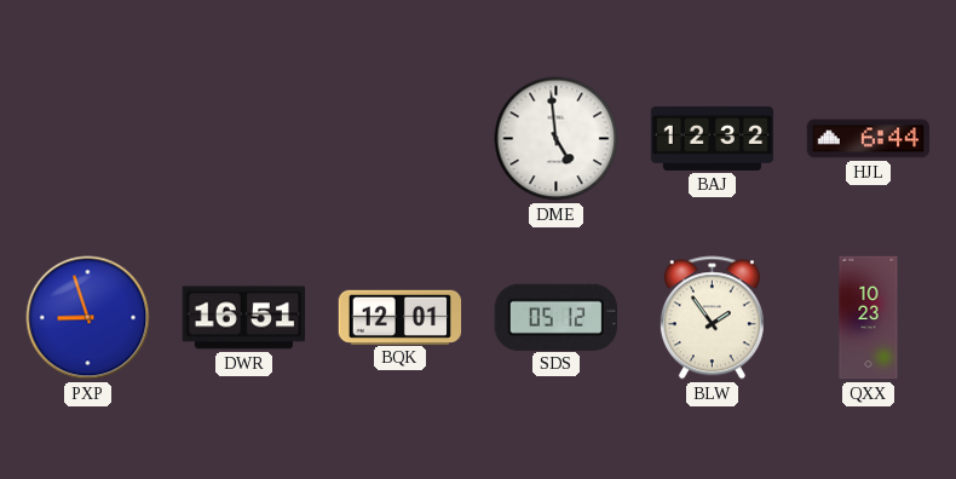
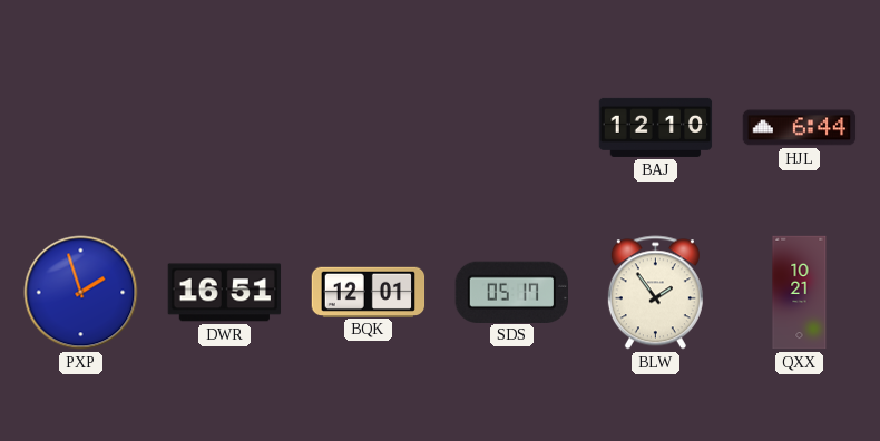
DME: 4:59 -> none
BAJ: 12:32 -> 12:10
PXP: 8:57 -> 1:57
SDS: 05:12 -> 05:17
QXX: 10:23 -> 10:21
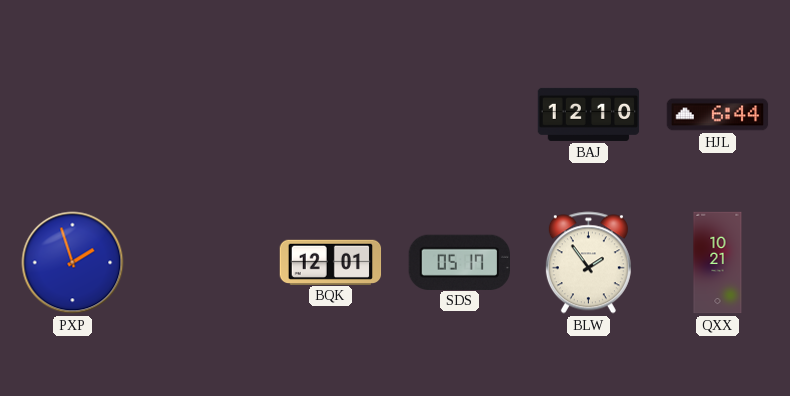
DWR: 16:51 -> none
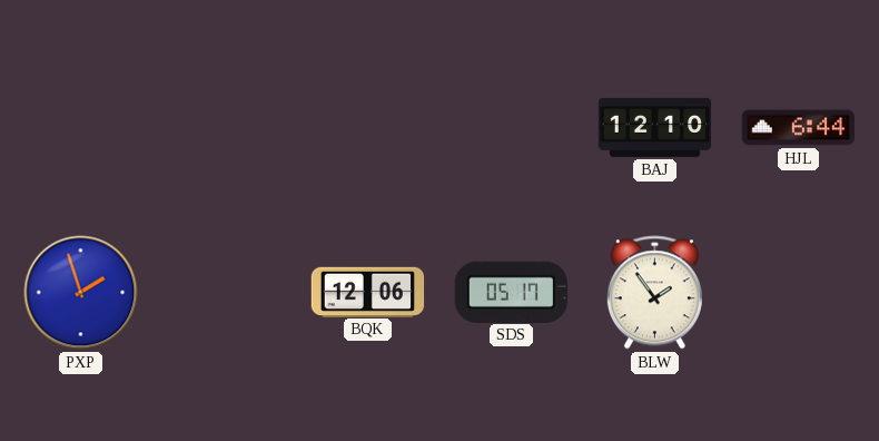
BQK: 12:01 -> 12:06
QXX: 10:21 -> none
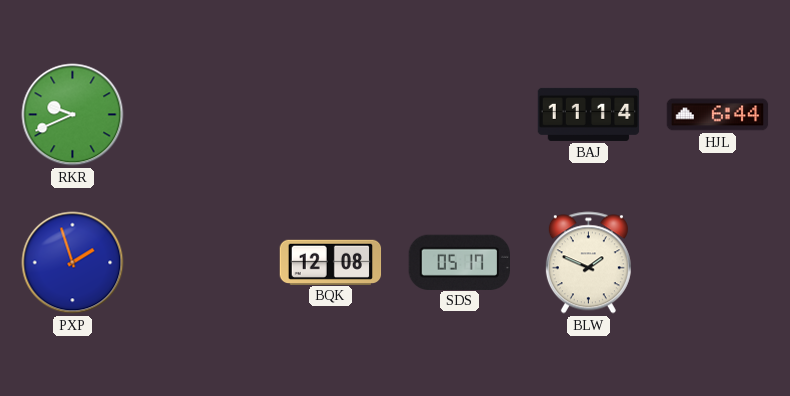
RKR: none -> 9:41
BAJ: 12:10 -> 11:14
BQK: 12:06 -> 12:08
BLW: 1:54 -> 1:49
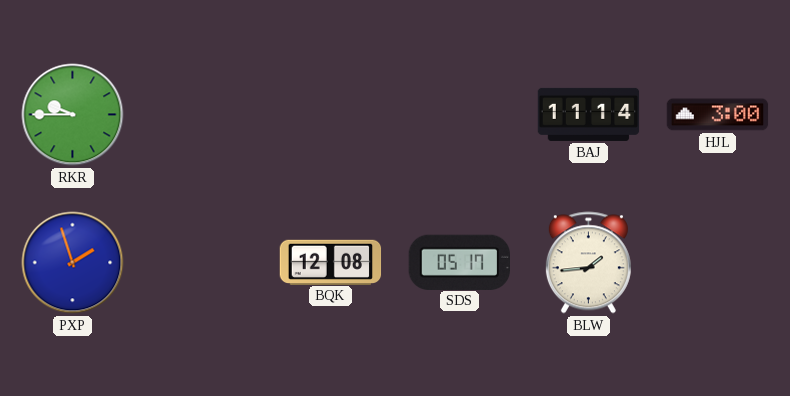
RKR: 9:41 -> 9:45
HJL: 6:44 -> 3:00
BLW: 1:49 -> 1:44
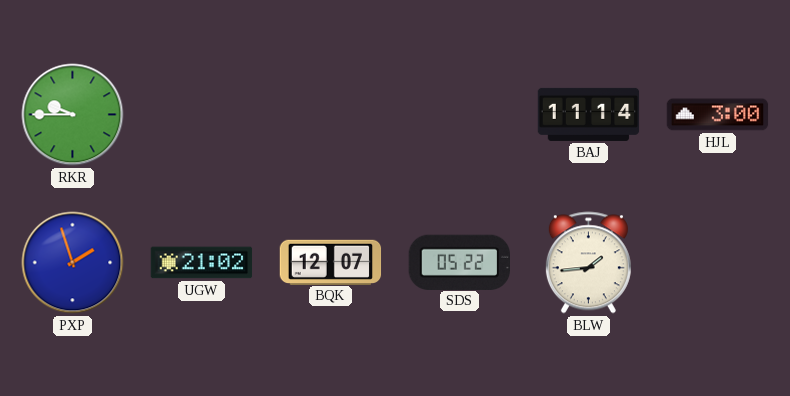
UGW: none -> 21:02
BQK: 12:08 -> 12:07
SDS: 05:17 -> 05:22
